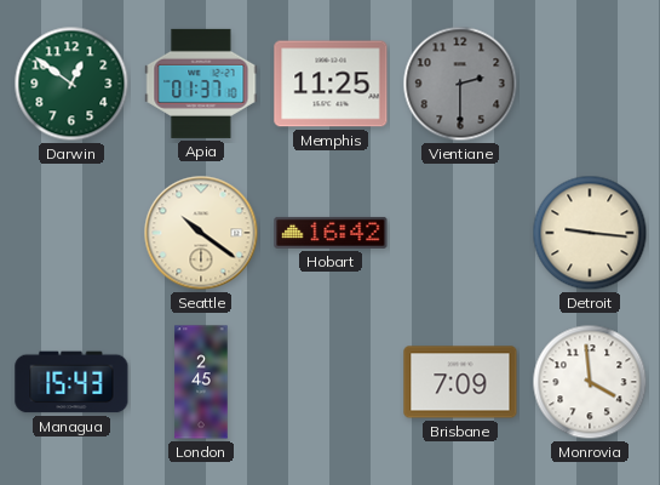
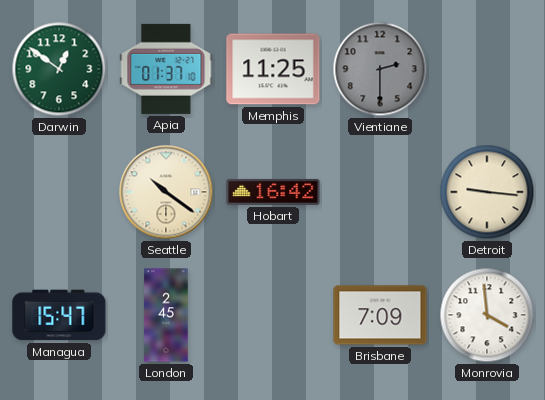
Managua: 15:43 -> 15:47
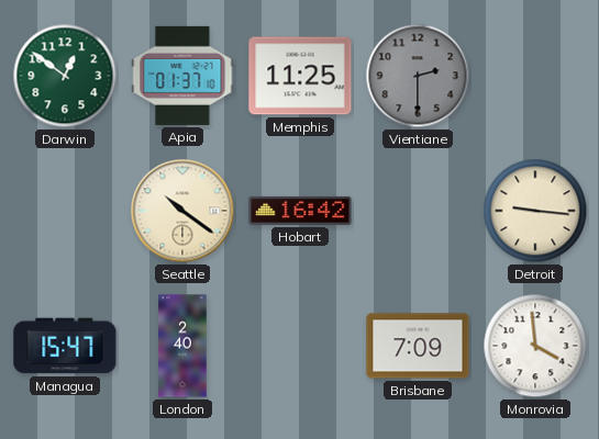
London: 2:45 -> 2:40
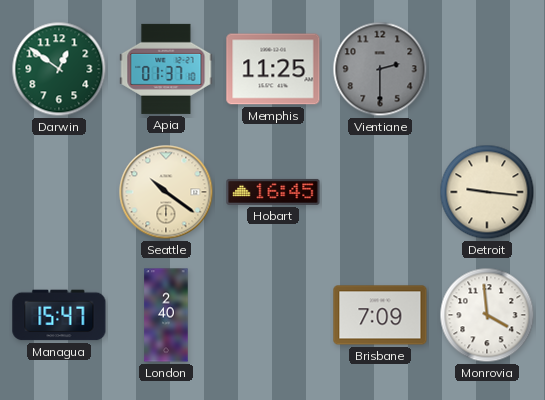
Hobart: 16:42 -> 16:45
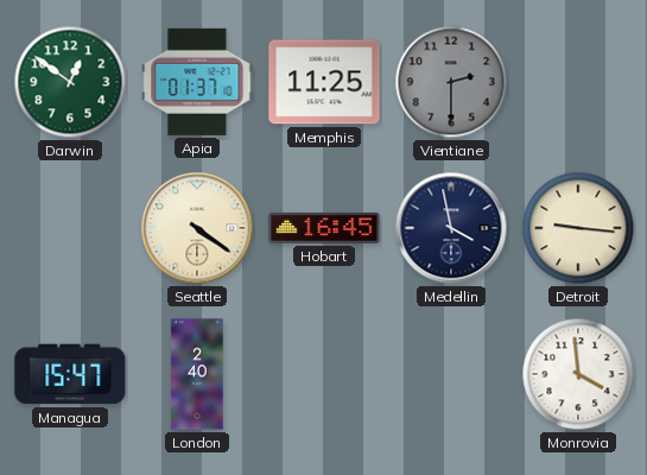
Seattle: 10:21 -> 4:21
Medellin: none -> 3:58
Brisbane: 7:09 -> none
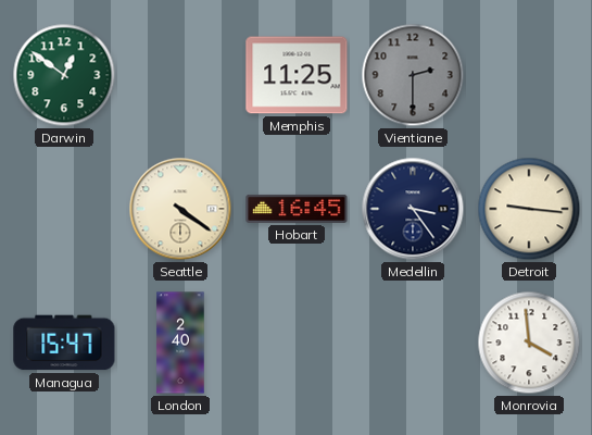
Apia: 01:37 -> none
Medellin: 3:58 -> 3:24
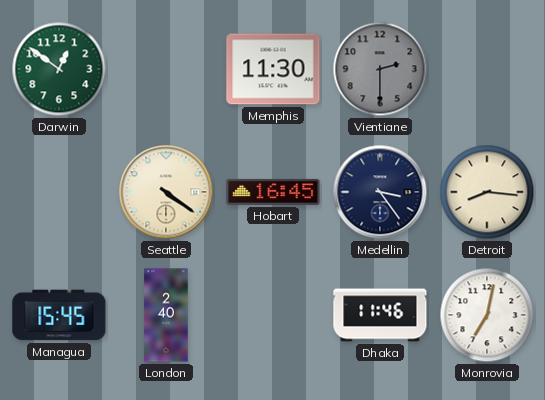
Memphis: 11:25 -> 11:30
Detroit: 9:16 -> 8:16
Managua: 15:47 -> 15:45
Dhaka: none -> 11:46
Monrovia: 3:59 -> 7:02
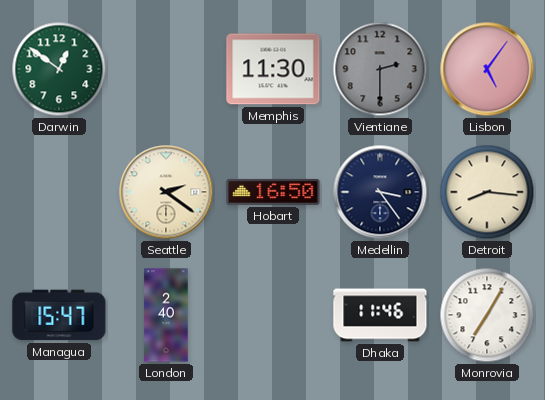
Lisbon: none -> 5:06
Seattle: 4:21 -> 2:21
Hobart: 16:45 -> 16:50
Managua: 15:45 -> 15:47
Monrovia: 7:02 -> 7:05
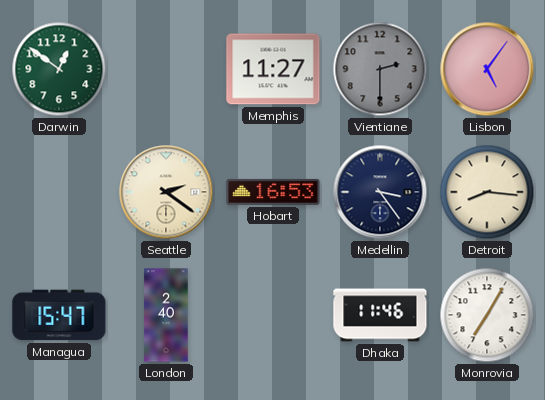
Memphis: 11:30 -> 11:27
Hobart: 16:50 -> 16:53
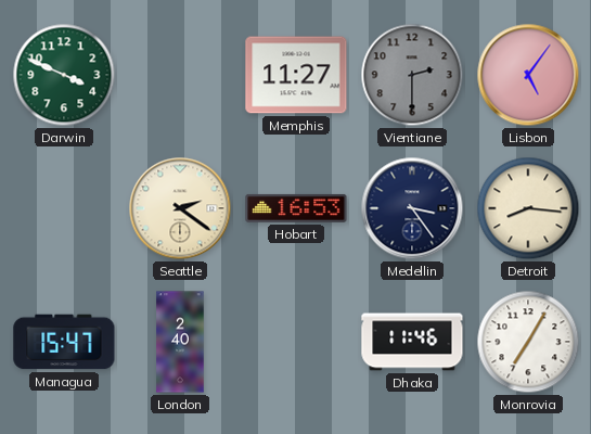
Darwin: 12:51 -> 3:49
